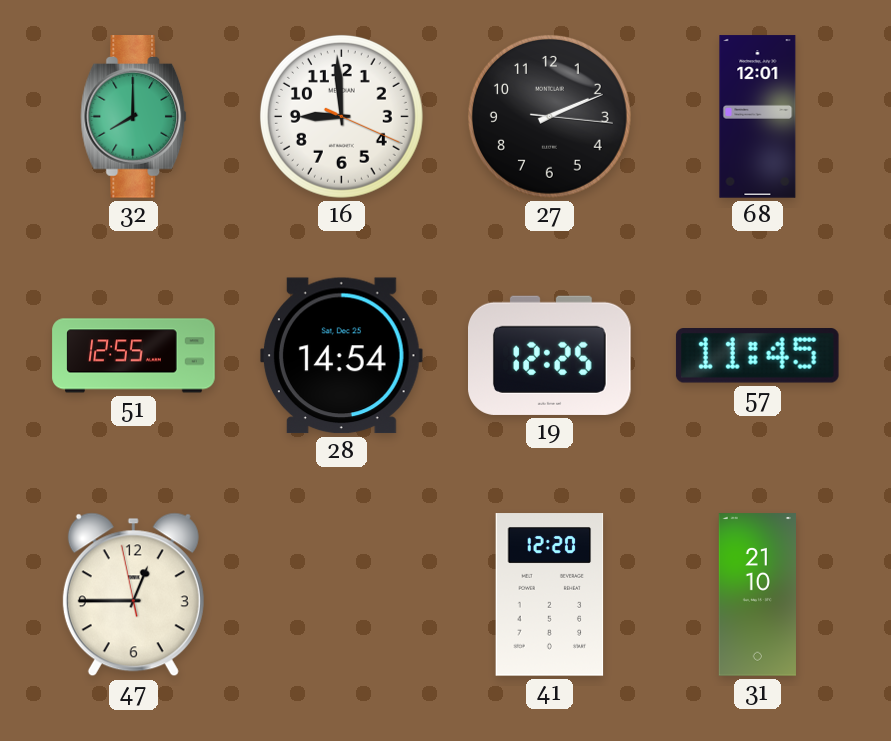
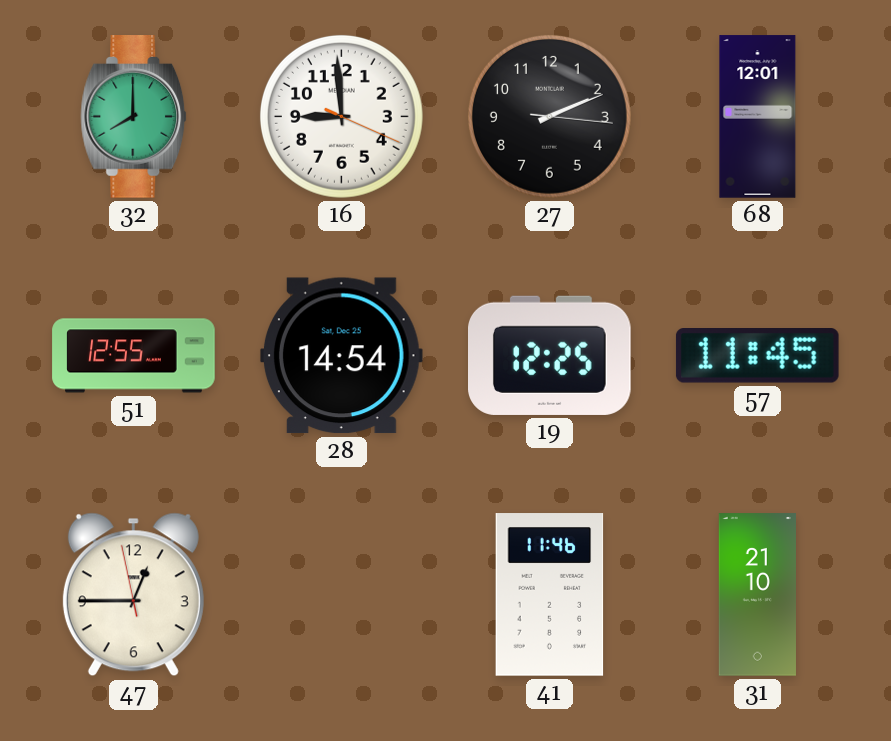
41: 12:20 -> 11:46
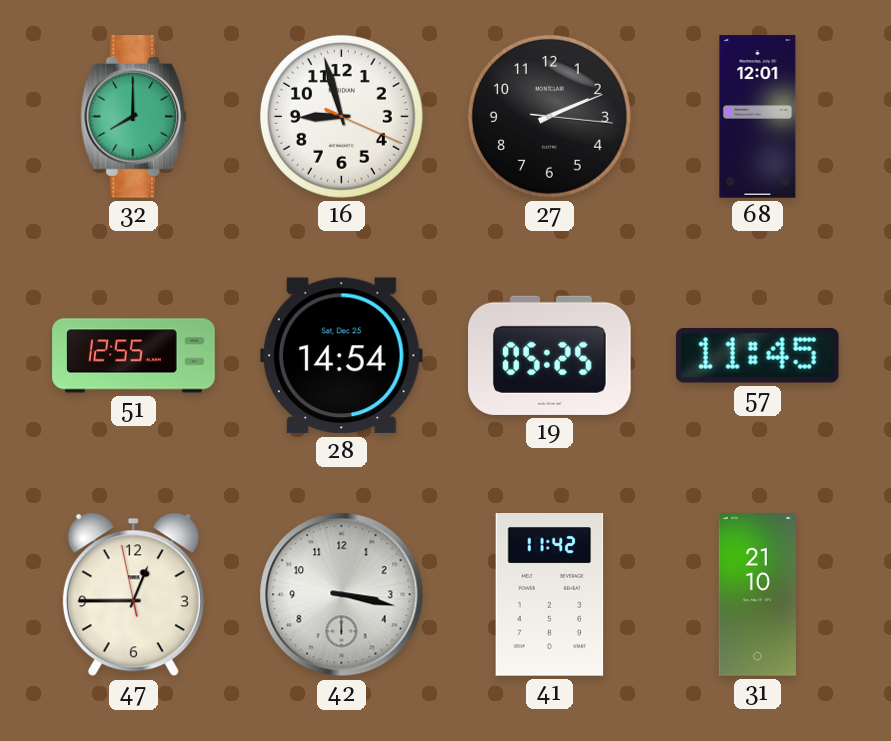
16: 8:59 -> 8:57
19: 12:25 -> 05:25
42: none -> 3:17
41: 11:46 -> 11:42
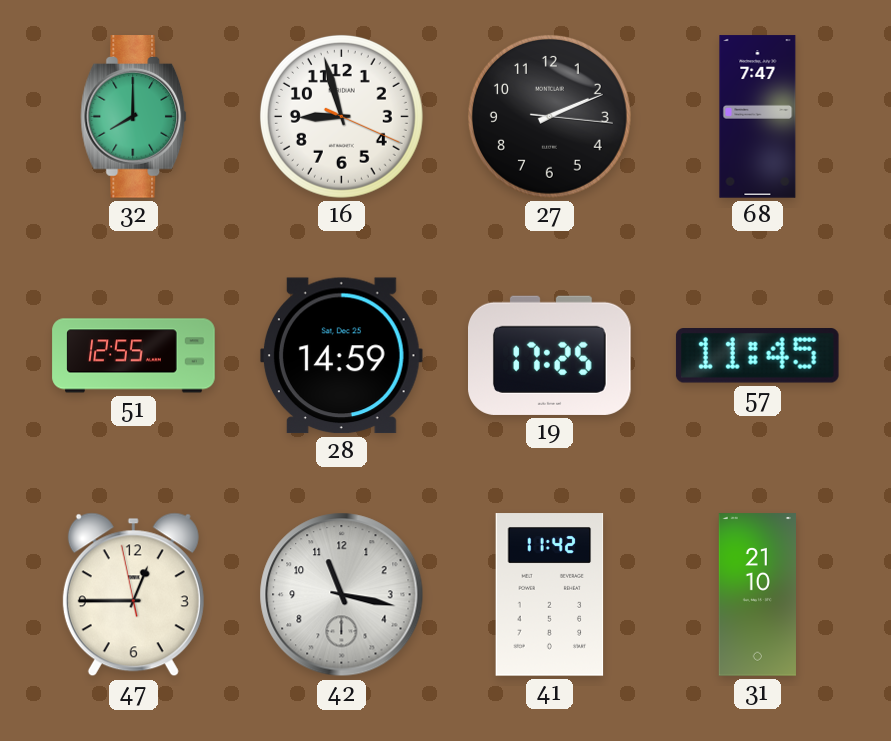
68: 12:01 -> 7:47
28: 14:54 -> 14:59
19: 05:25 -> 17:25
42: 3:17 -> 11:17
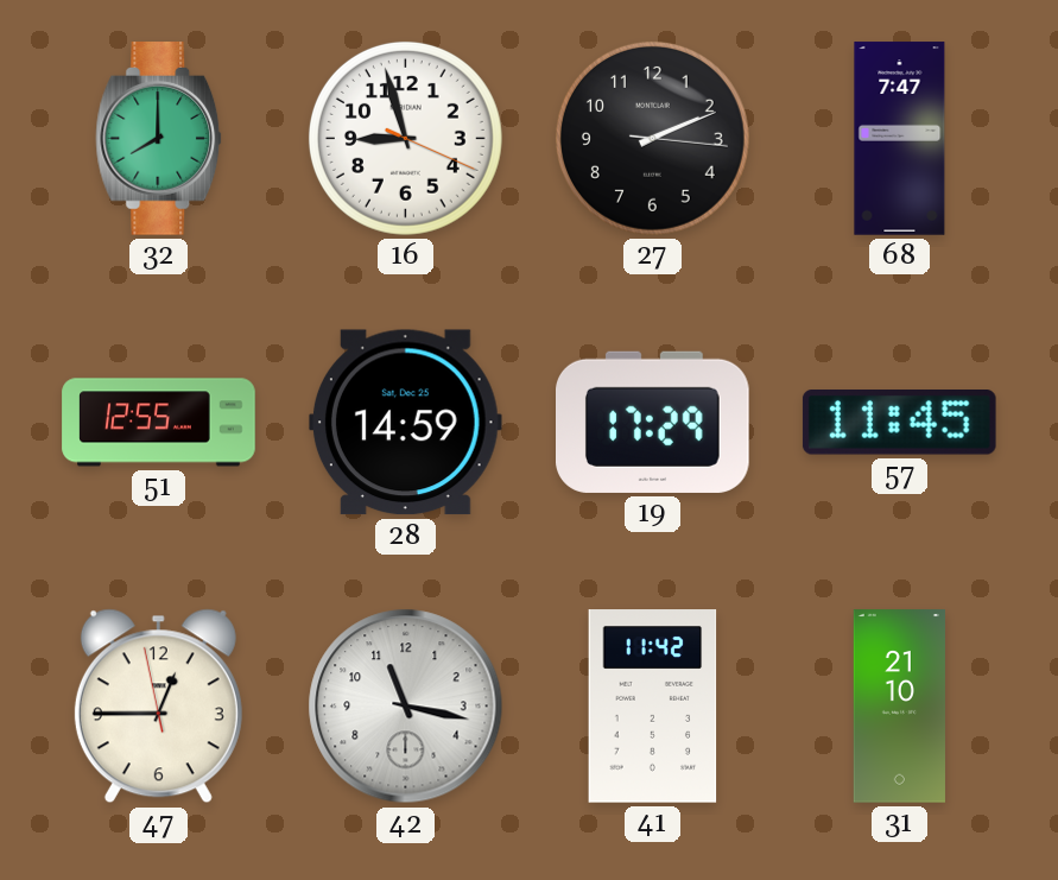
19: 17:25 -> 17:29
